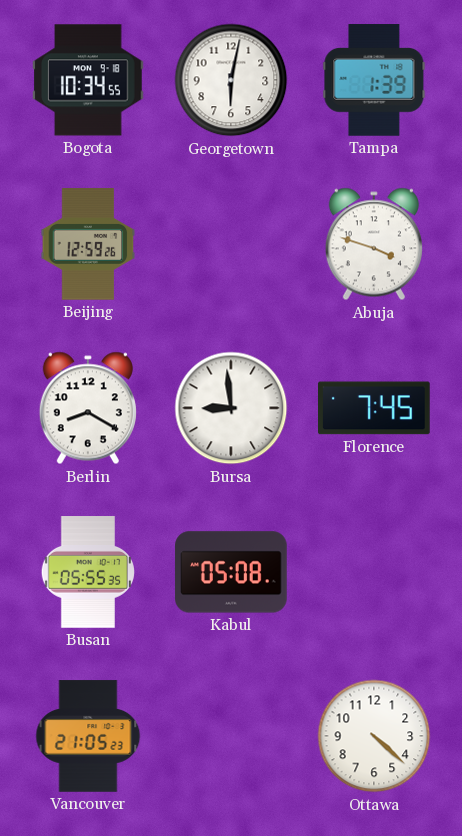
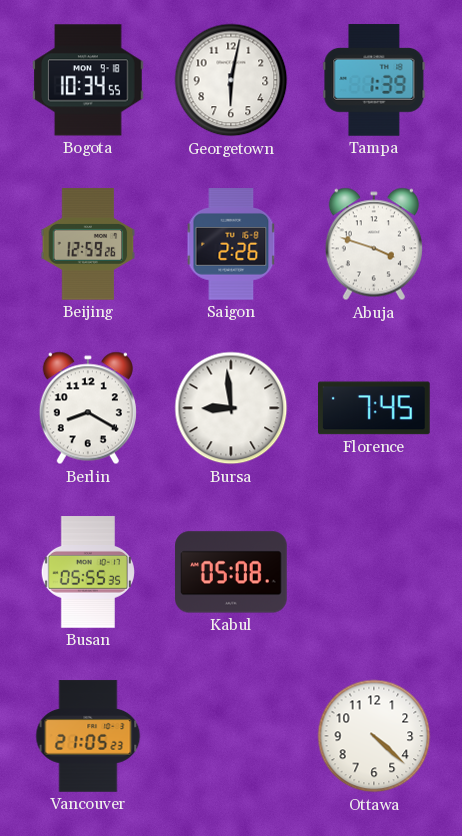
Saigon: none -> 2:26
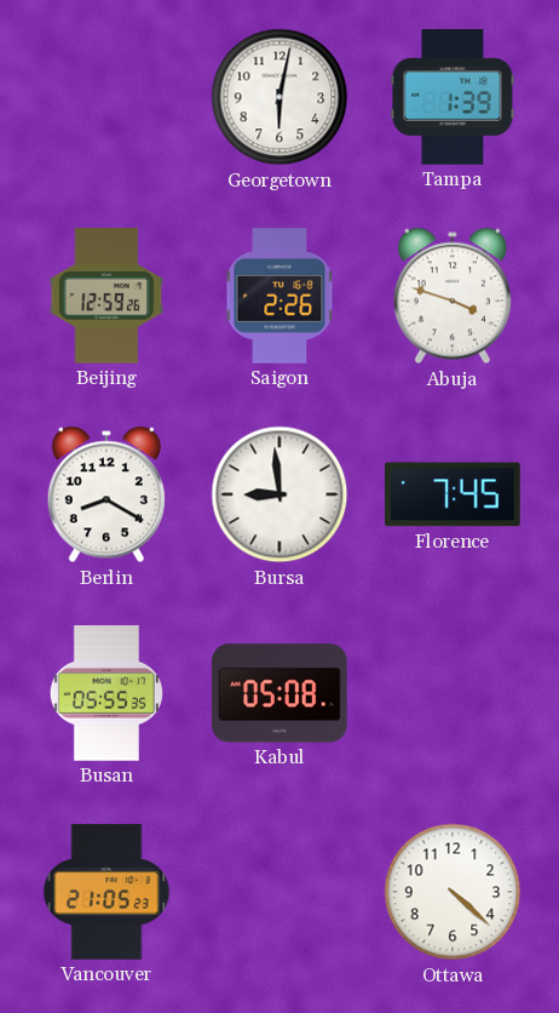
Bogota: 10:34 -> none
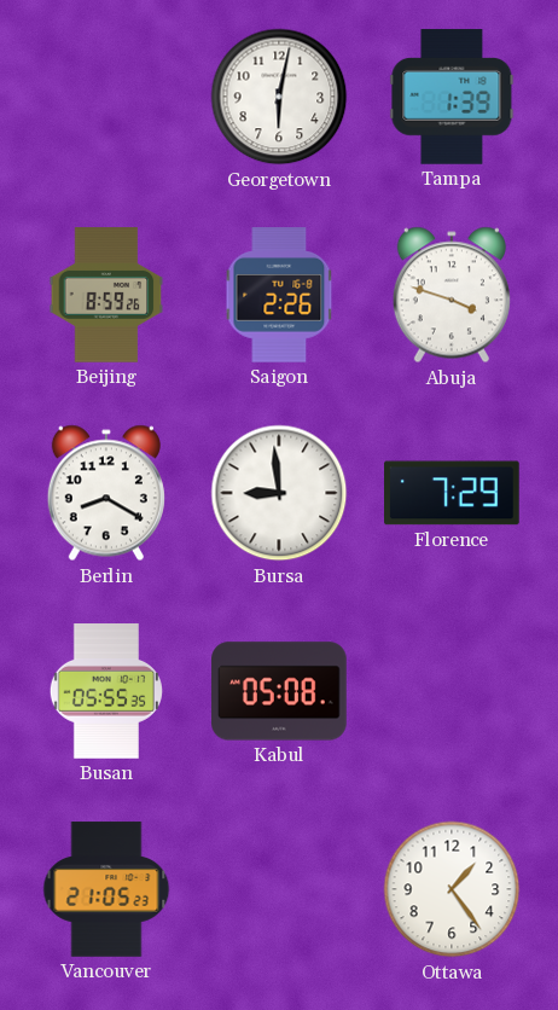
Beijing: 12:59 -> 8:59
Florence: 7:45 -> 7:29
Ottawa: 4:22 -> 1:24
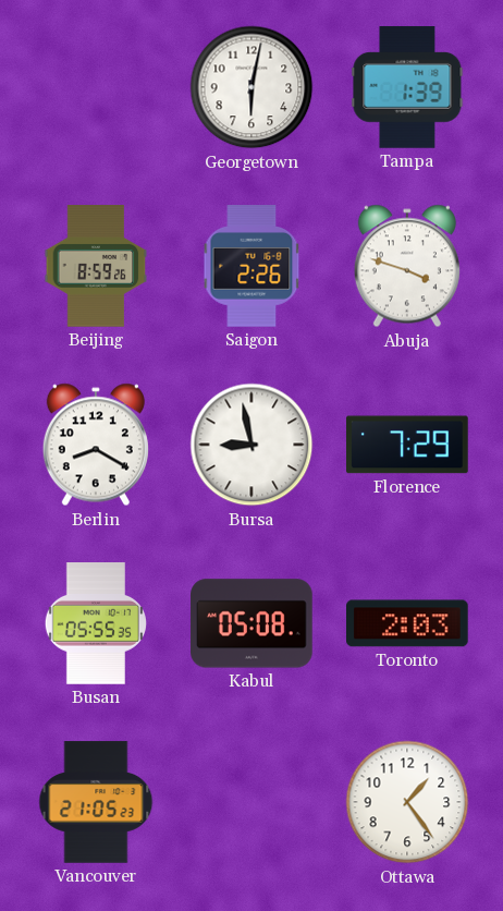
Bursa: 8:59 -> 8:58
Toronto: none -> 2:03
